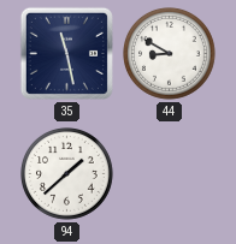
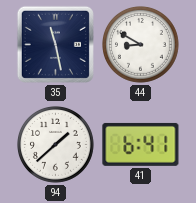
41: none -> 6:41
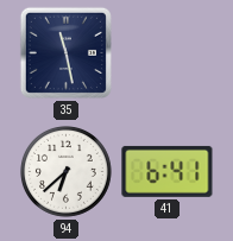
44: 8:50 -> none
94: 1:38 -> 6:38
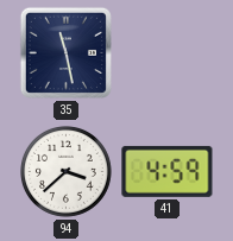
94: 6:38 -> 3:38
41: 6:41 -> 4:59
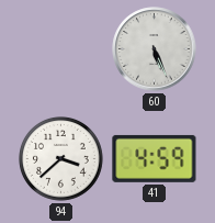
35: 11:28 -> none
60: none -> 5:26
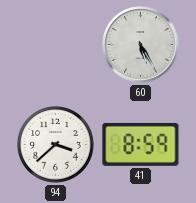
60: 5:26 -> 5:25
41: 4:59 -> 8:59
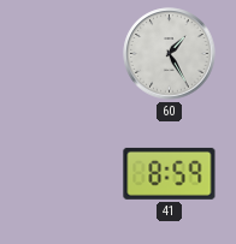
60: 5:25 -> 1:25
94: 3:38 -> none
